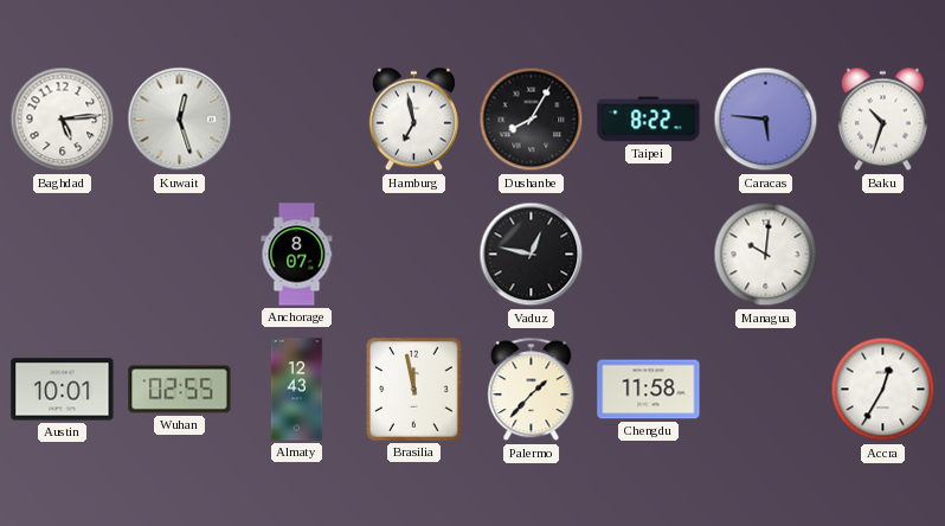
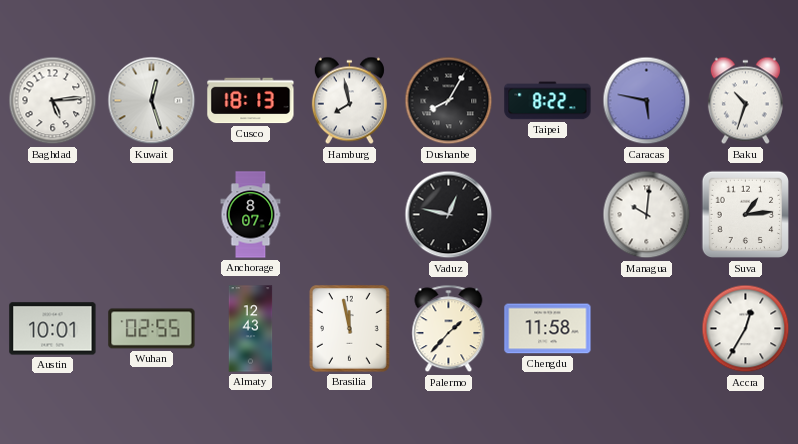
Cusco: none -> 18:13
Hamburg: 6:58 -> 7:58
Caracas: 5:46 -> 5:47
Suva: none -> 1:14
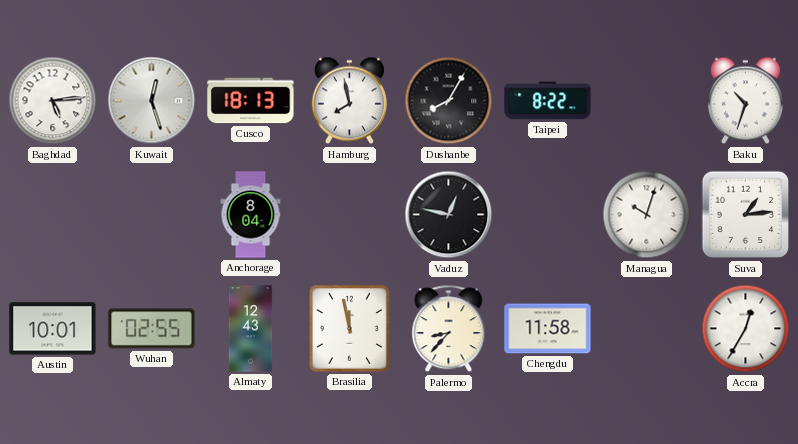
Caracas: 5:47 -> none
Anchorage: 8:07 -> 8:04
Managua: 10:01 -> 10:03
Palermo: 1:37 -> 8:37
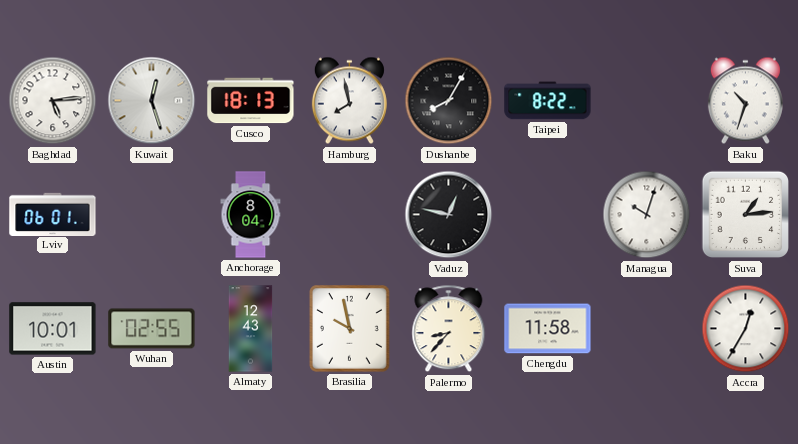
Lviv: none -> 06:01
Brasilia: 11:58 -> 9:58
